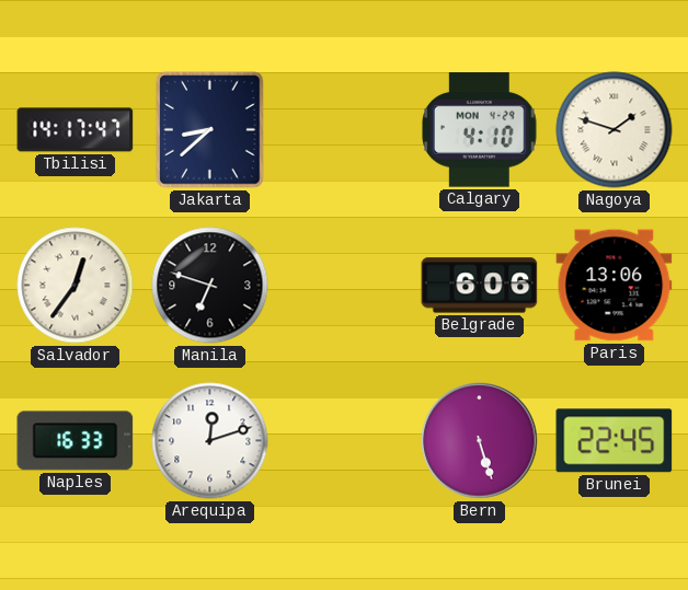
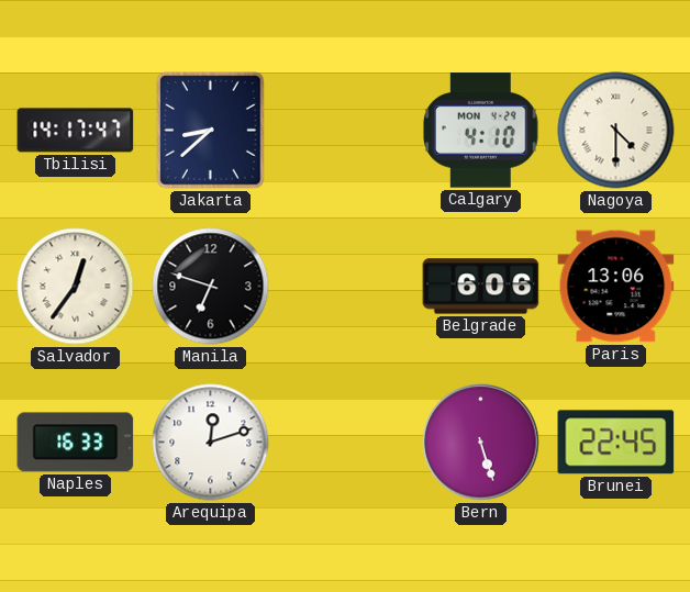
Nagoya: 1:48 -> 4:30
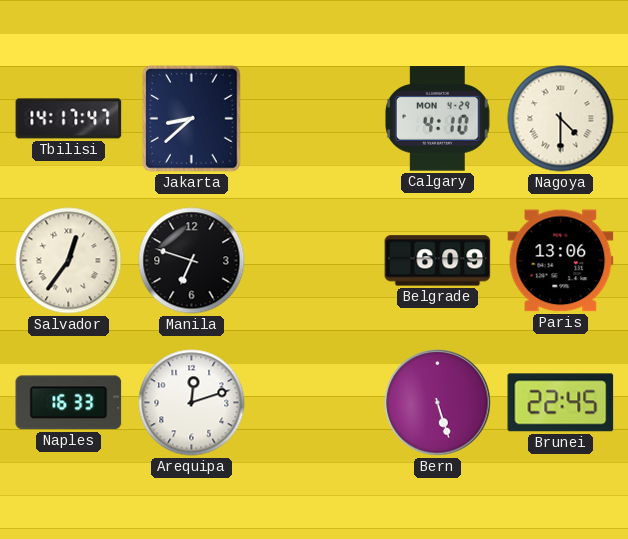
Belgrade: 6:06 -> 6:09
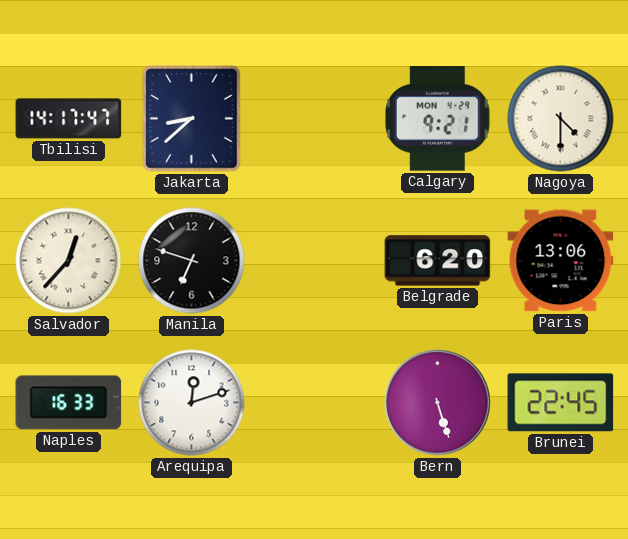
Calgary: 4:10 -> 9:21
Salvador: 12:36 -> 12:37
Belgrade: 6:09 -> 6:20
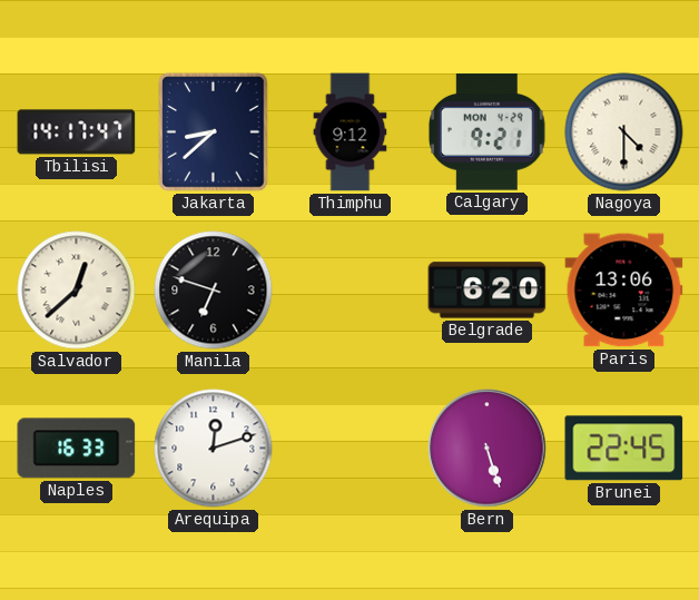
Thimphu: none -> 9:12
Salvador: 12:37 -> 12:38
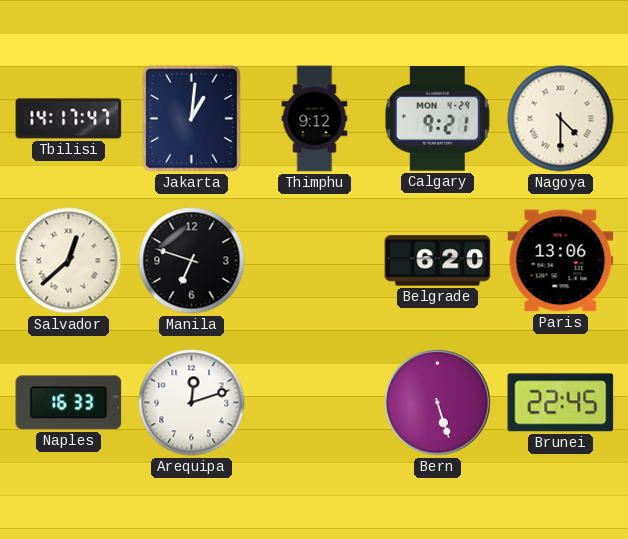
Jakarta: 8:38 -> 1:01
